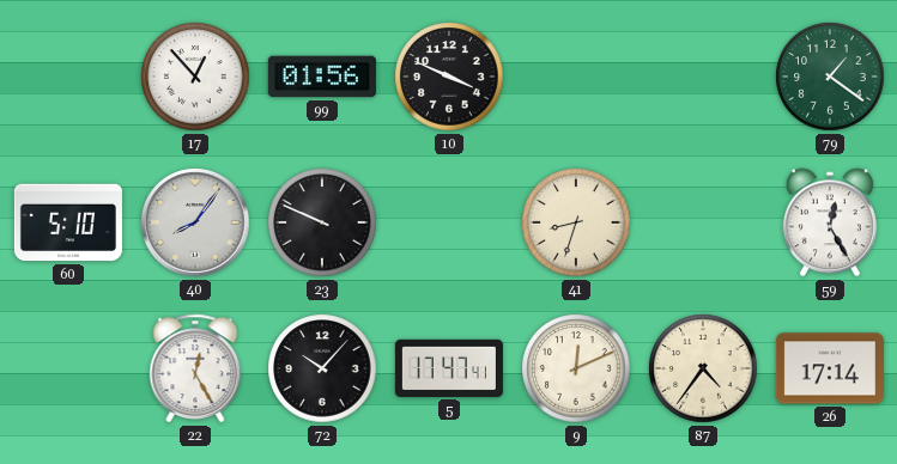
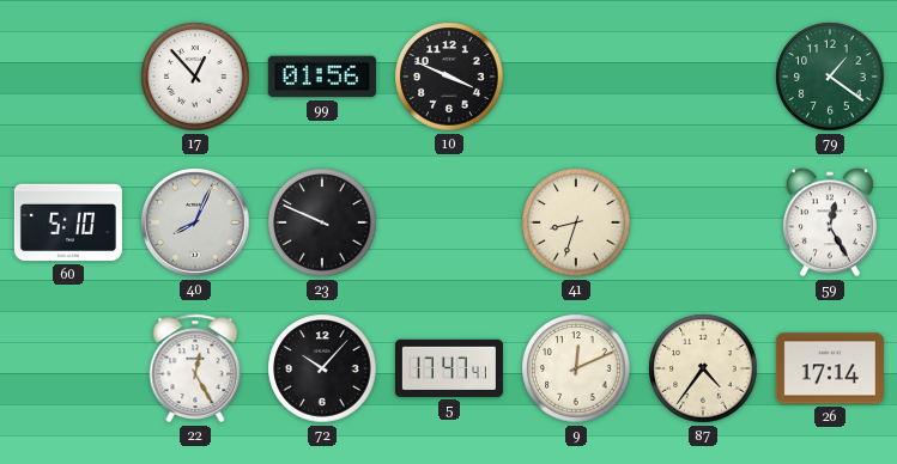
40: 8:06 -> 8:04
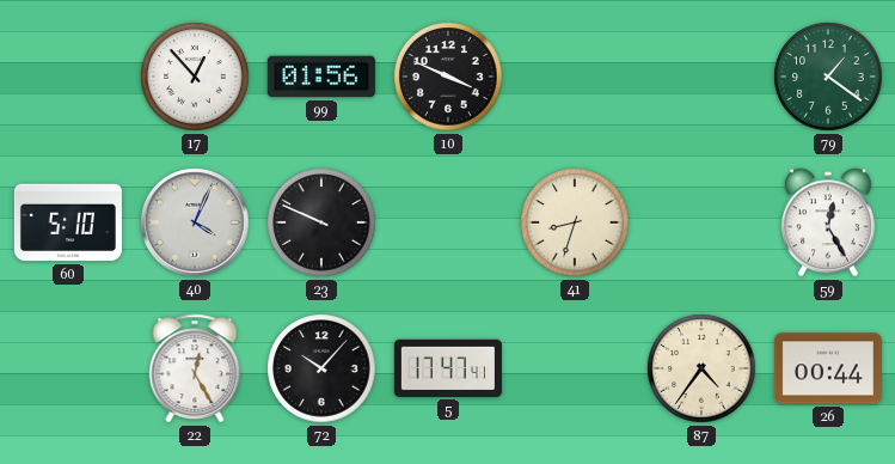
40: 8:04 -> 4:04
9: 12:11 -> none
26: 17:14 -> 00:44
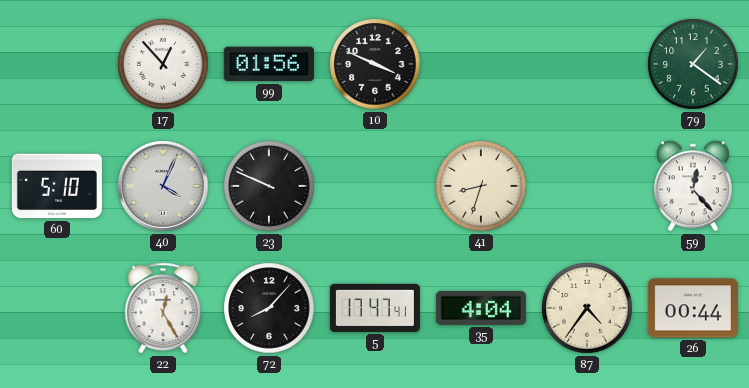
59: 12:25 -> 12:23
72: 10:07 -> 8:07
35: none -> 4:04
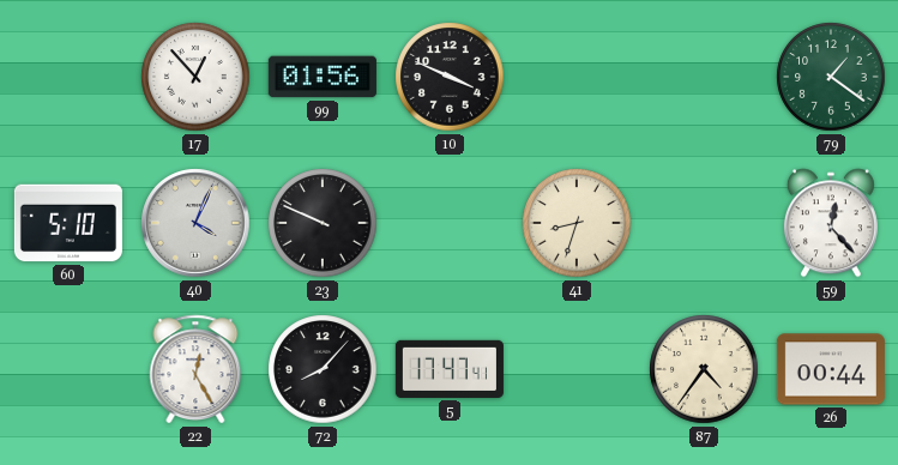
35: 4:04 -> none
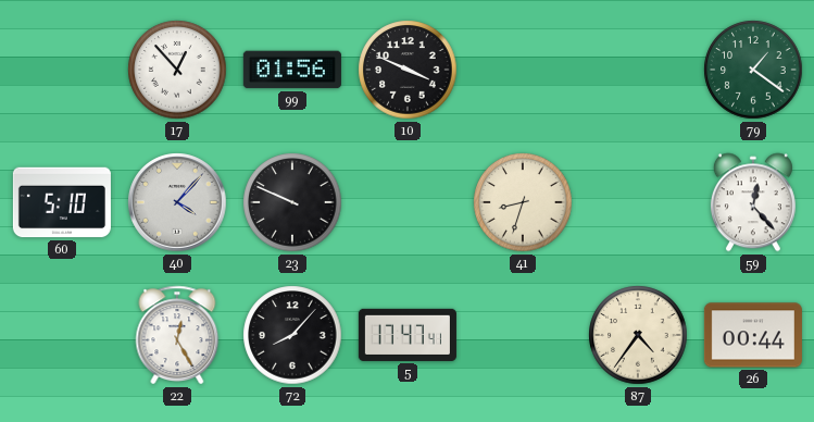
40: 4:04 -> 4:07
